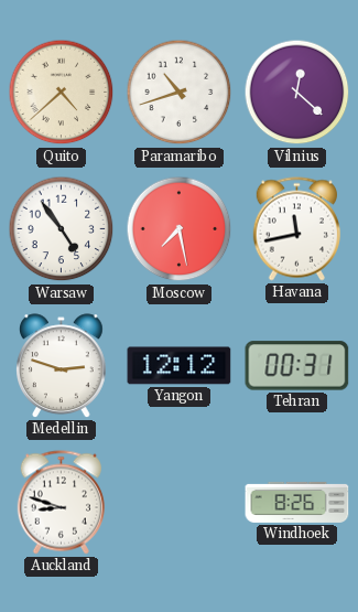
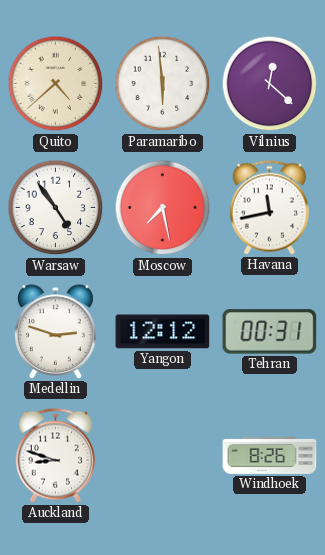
Paramaribo: 10:42 -> 5:59
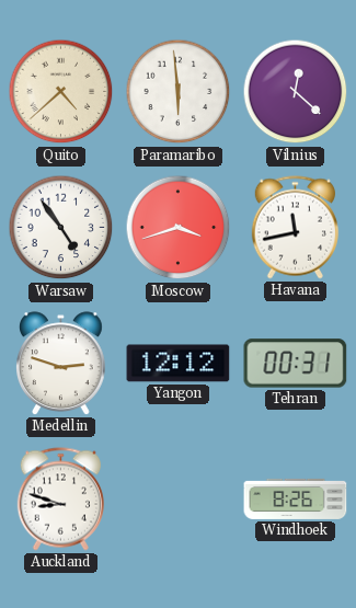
Moscow: 7:28 -> 3:42
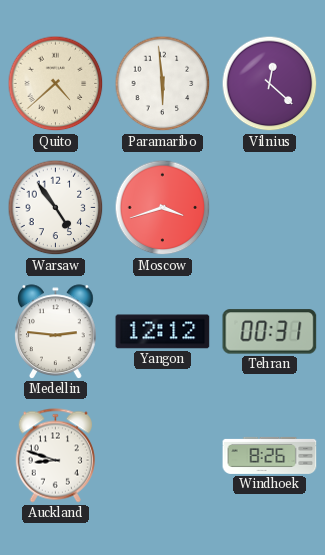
Havana: 11:43 -> none
Medellin: 2:48 -> 2:46
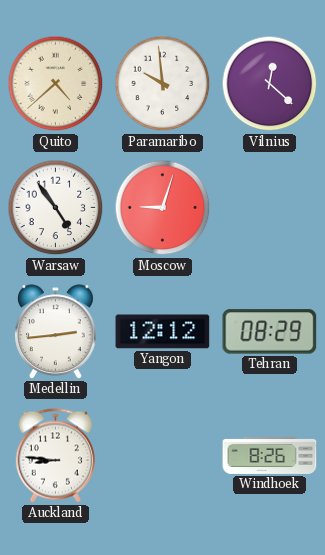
Paramaribo: 5:59 -> 9:59
Moscow: 3:42 -> 9:03
Medellin: 2:46 -> 2:44
Tehran: 00:31 -> 08:29
Auckland: 8:48 -> 8:46
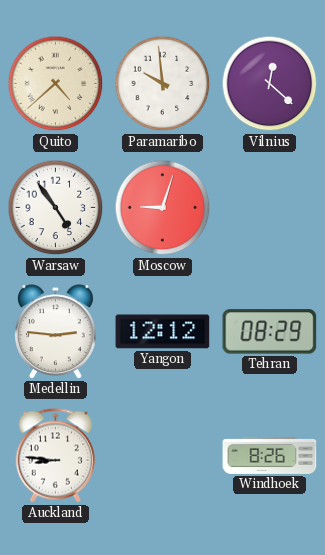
Medellin: 2:44 -> 2:46
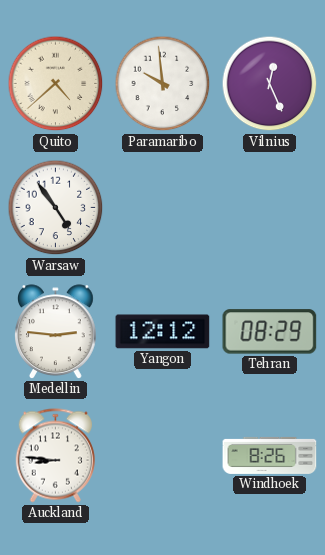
Vilnius: 12:22 -> 12:26
Moscow: 9:03 -> none
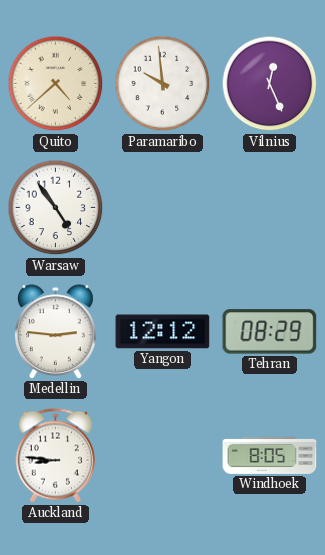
Windhoek: 8:26 -> 8:05
